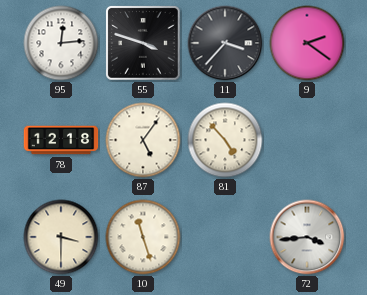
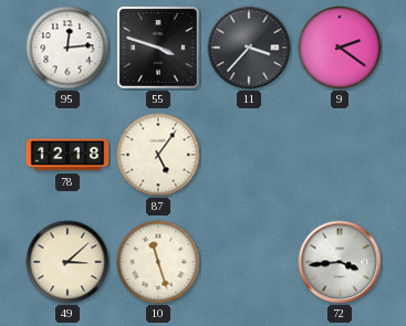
81: 4:53 -> none
49: 3:30 -> 3:08
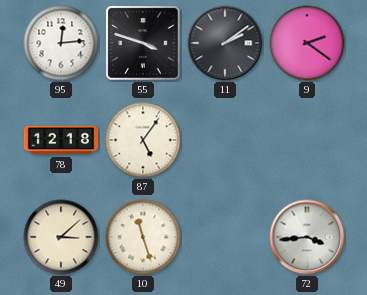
11: 3:37 -> 2:09
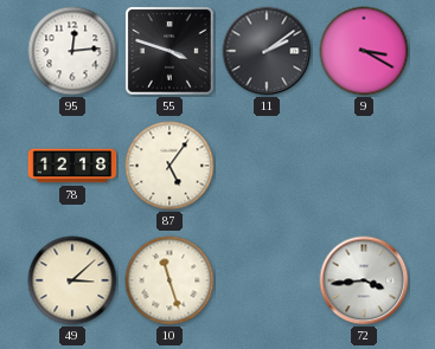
9: 2:21 -> 3:20
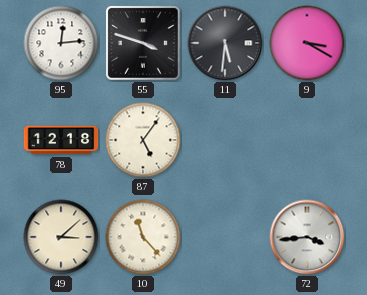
11: 2:09 -> 5:31
10: 11:27 -> 11:23
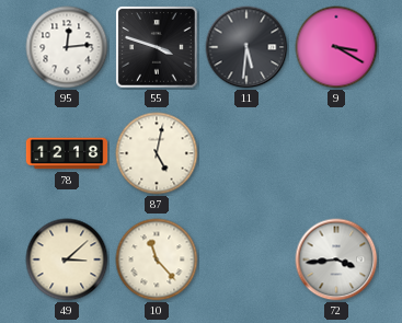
87: 5:06 -> 5:02
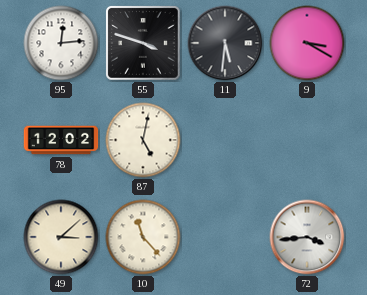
78: 12:18 -> 12:02
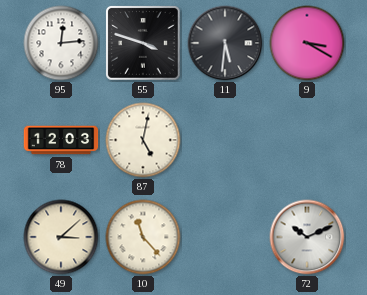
78: 12:02 -> 12:03
72: 3:44 -> 10:11
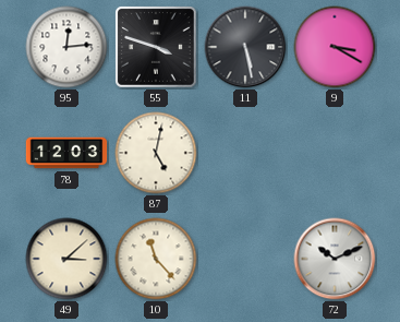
11: 5:31 -> 5:28
